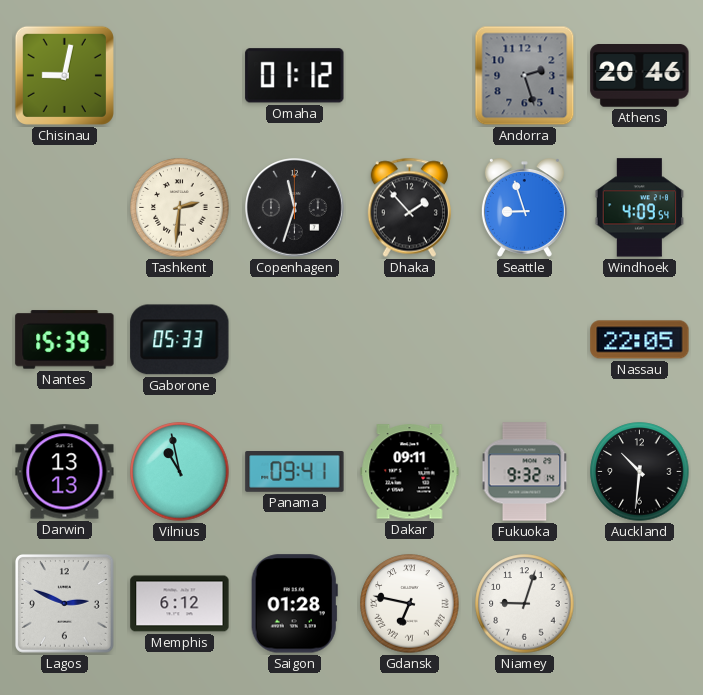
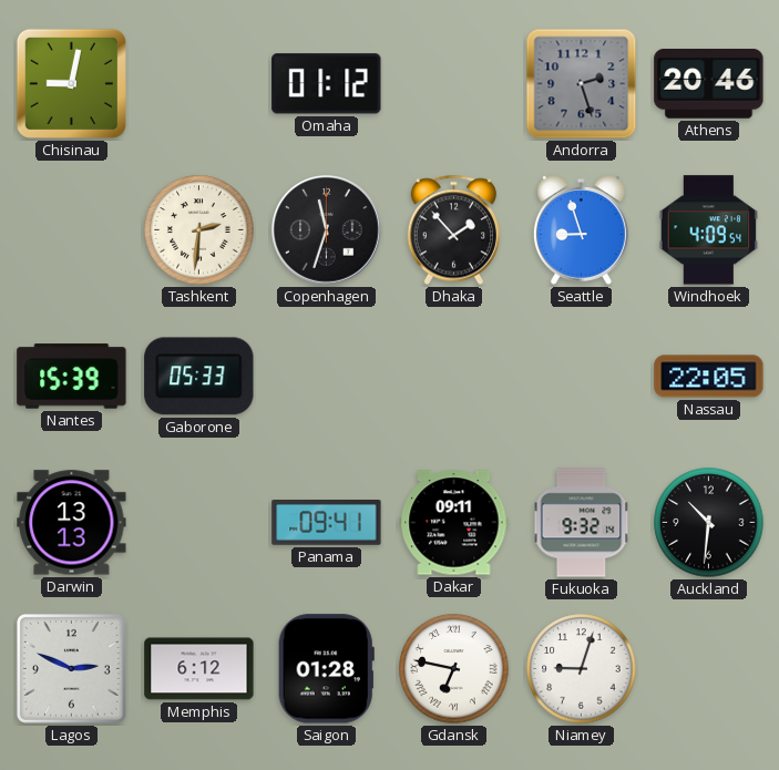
Vilnius: 10:58 -> none
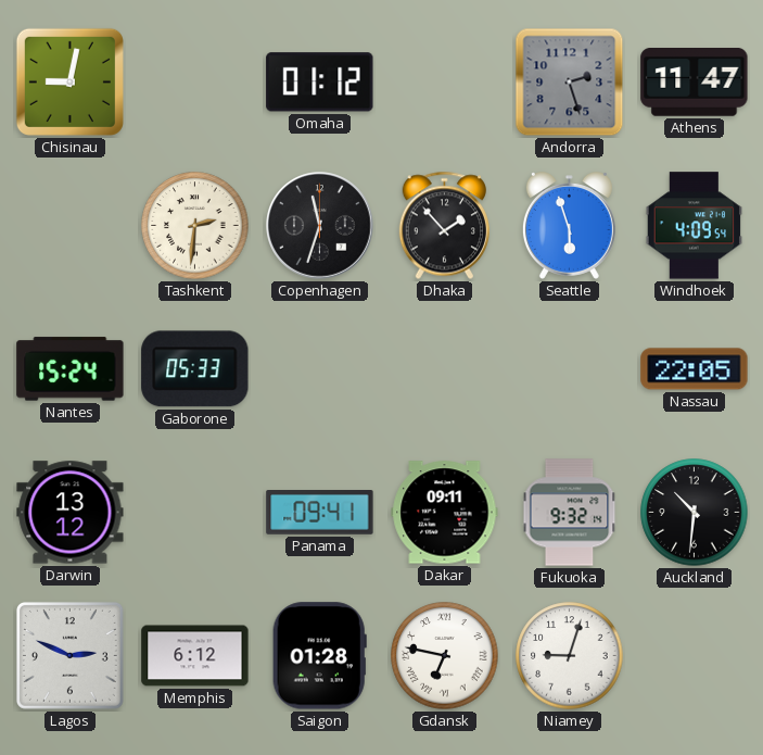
Athens: 20:46 -> 11:47
Seattle: 8:57 -> 5:57
Nantes: 15:39 -> 15:24
Darwin: 13:13 -> 13:12
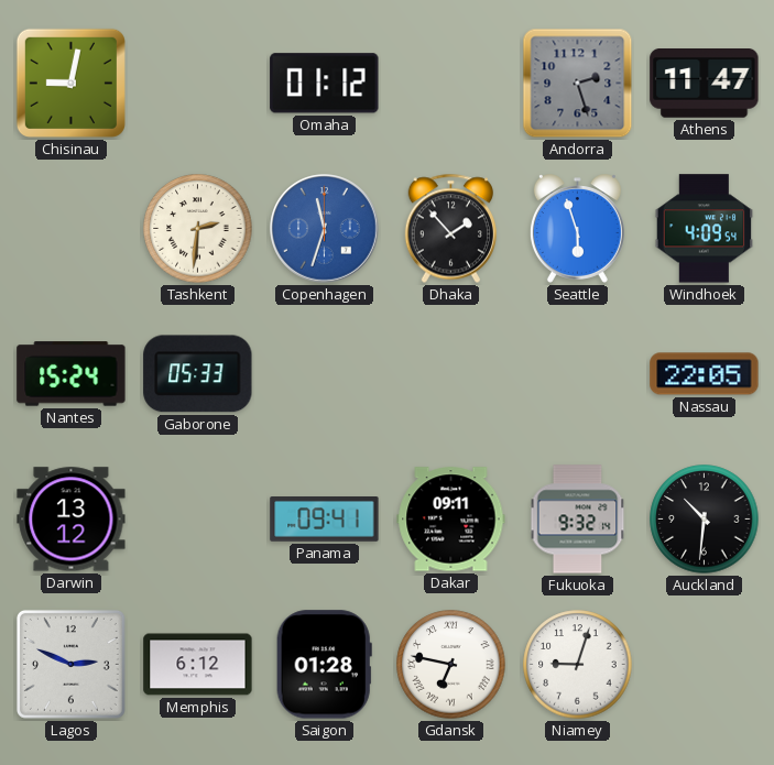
Copenhagen dial: black -> blue
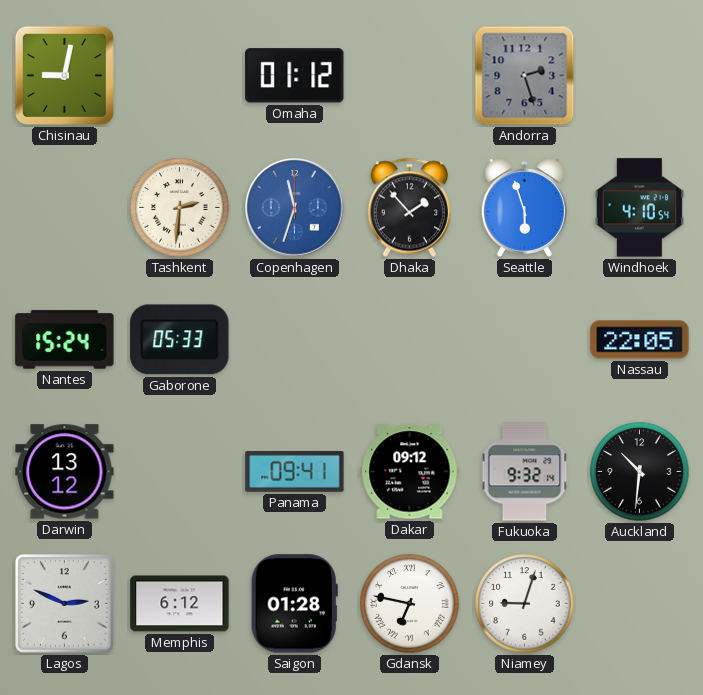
Athens: 11:47 -> none
Windhoek: 4:09 -> 4:10
Dakar: 09:11 -> 09:12
